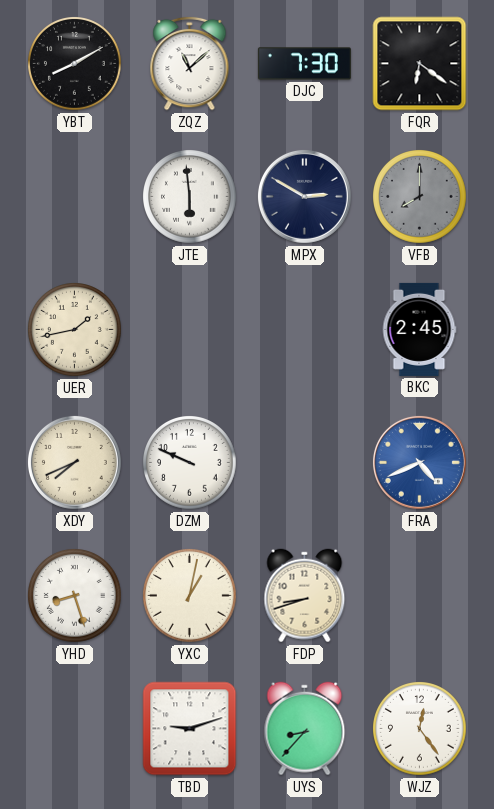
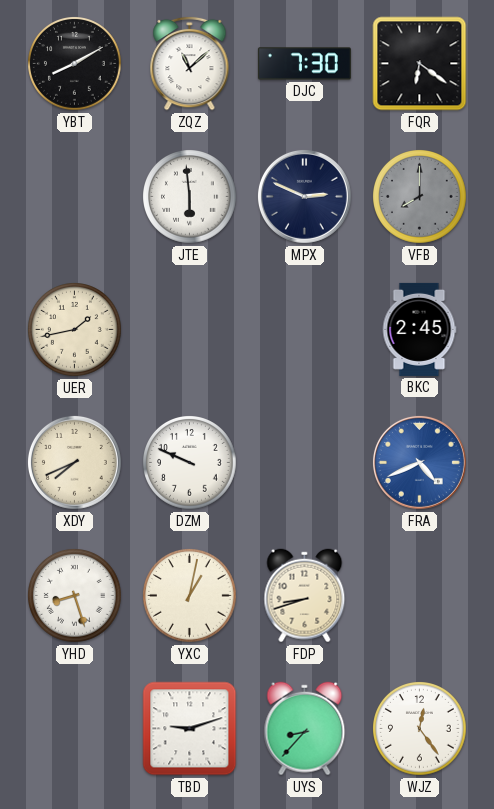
MPX: 2:50 -> 2:49
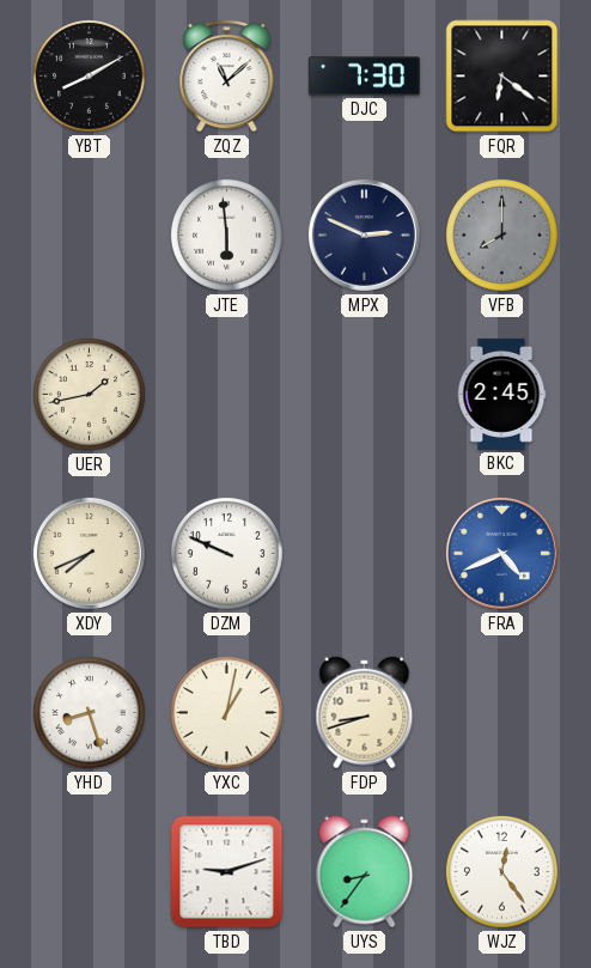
UYS: 8:37 -> 8:36
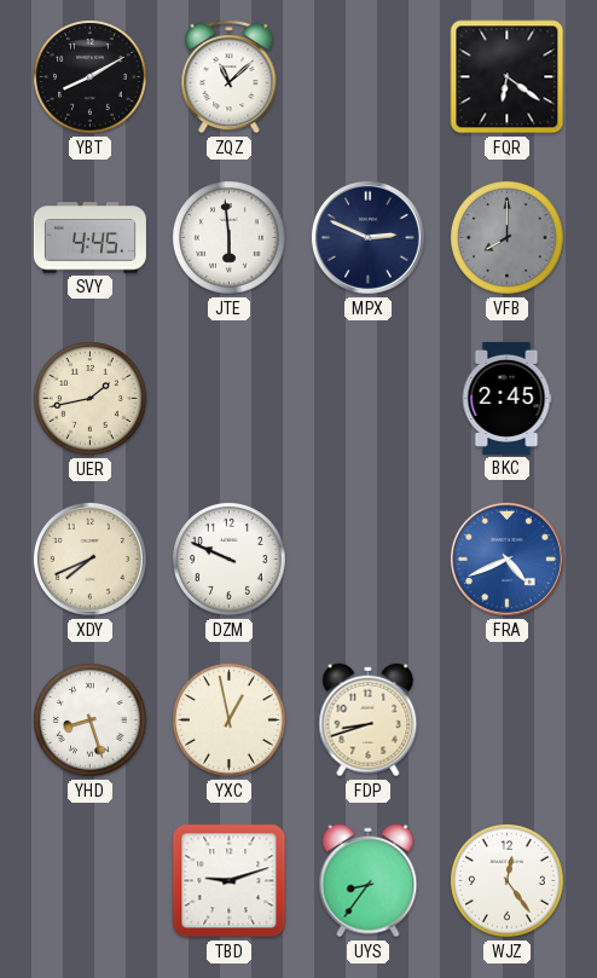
DJC: 7:30 -> none
SVY: none -> 4:45
YXC: 1:02 -> 12:58
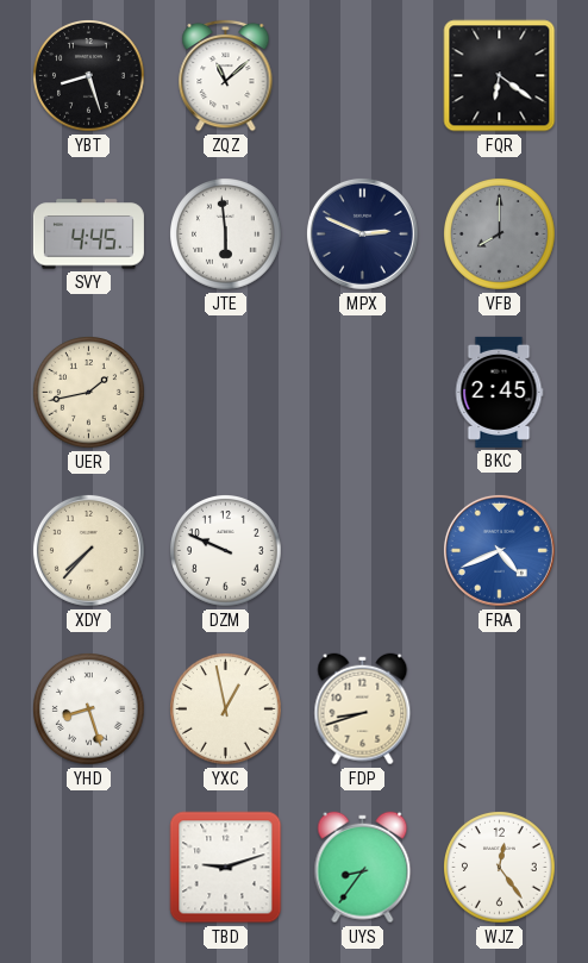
YBT: 8:10 -> 8:27
XDY: 7:41 -> 7:37
